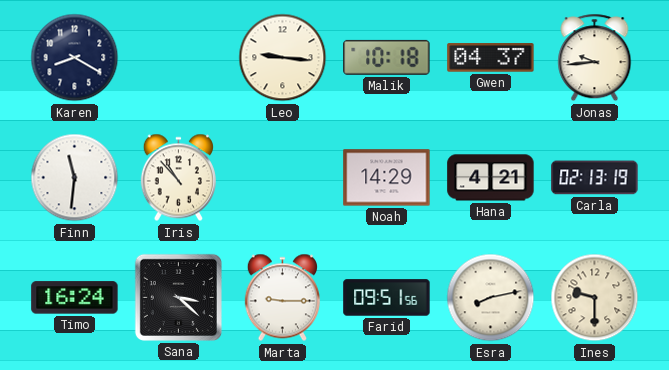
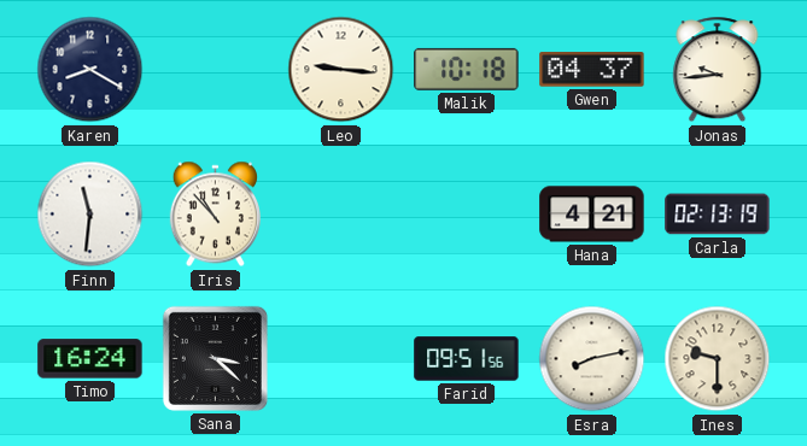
Noah: 14:29 -> none
Marta: 9:15 -> none
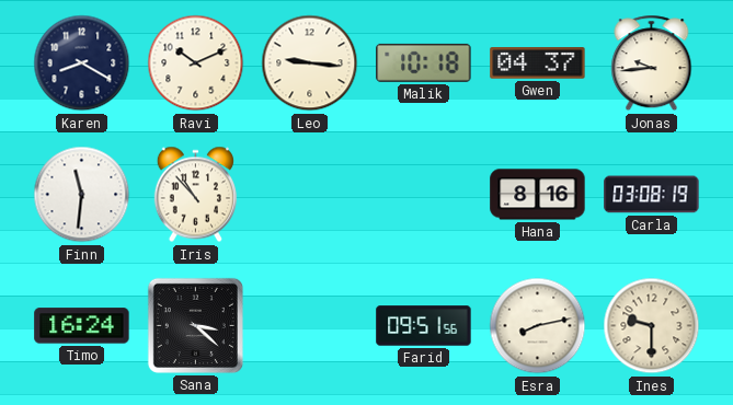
Ravi: none -> 10:11
Hana: 4:21 -> 8:16
Carla: 02:13 -> 03:08
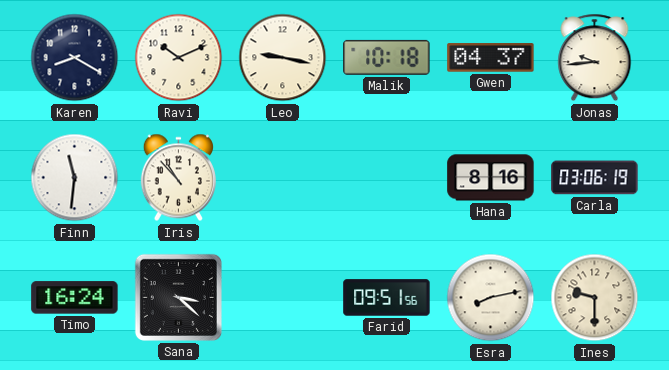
Leo: 9:16 -> 9:17
Carla: 03:08 -> 03:06
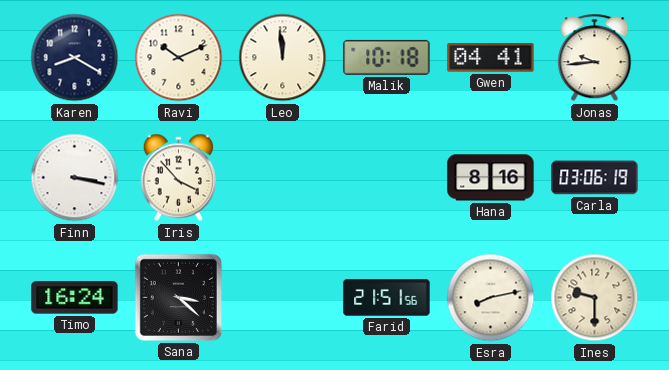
Leo: 9:17 -> 11:59
Gwen: 04:37 -> 04:41
Finn: 11:31 -> 3:17
Iris: 10:53 -> 3:53
Farid: 09:51 -> 21:51
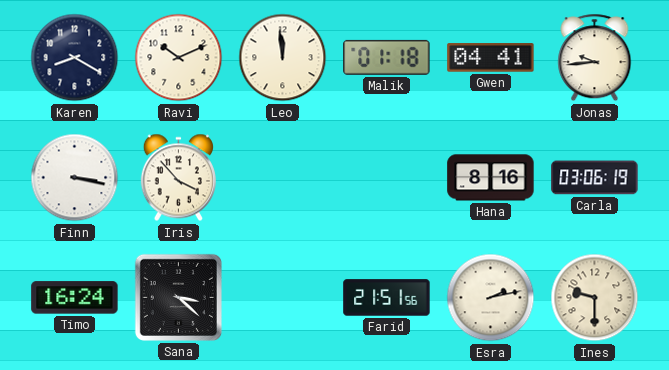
Malik: 10:18 -> 01:18
Esra: 8:13 -> 2:13
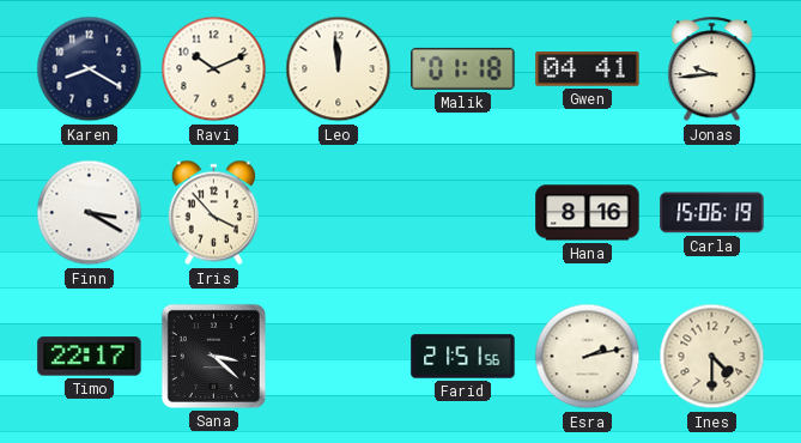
Finn: 3:17 -> 3:20
Carla: 03:06 -> 15:06
Timo: 16:24 -> 22:17
Ines: 9:30 -> 4:30
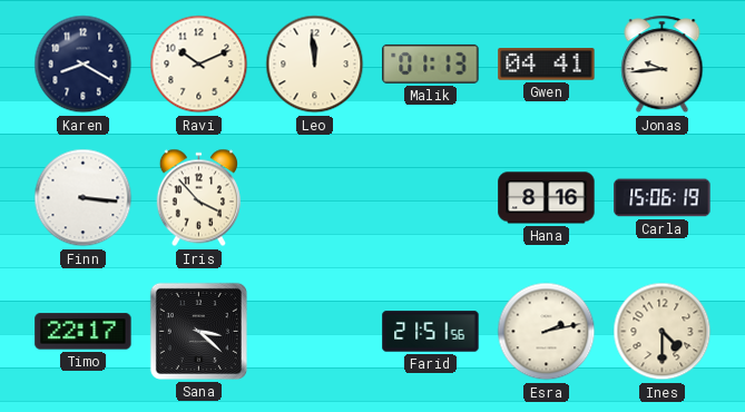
Malik: 01:18 -> 01:13
Finn: 3:20 -> 3:16
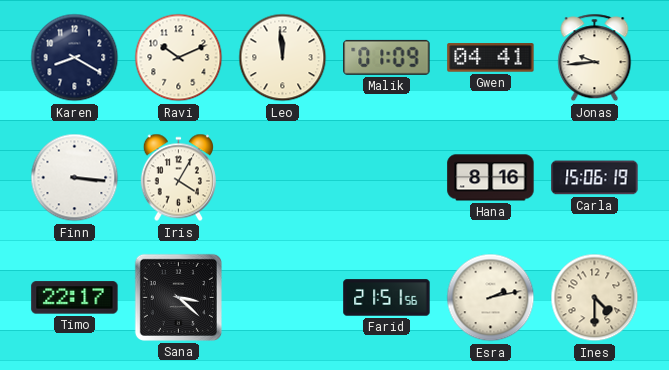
Malik: 01:13 -> 01:09
Iris: 3:53 -> 4:05
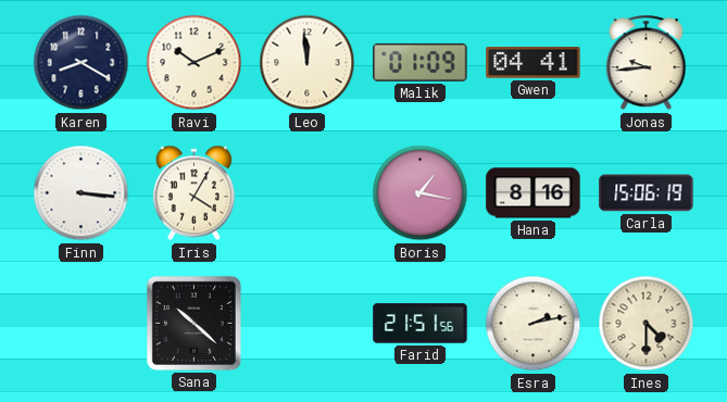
Boris: none -> 1:17
Timo: 22:17 -> none
Sana: 3:22 -> 10:22
